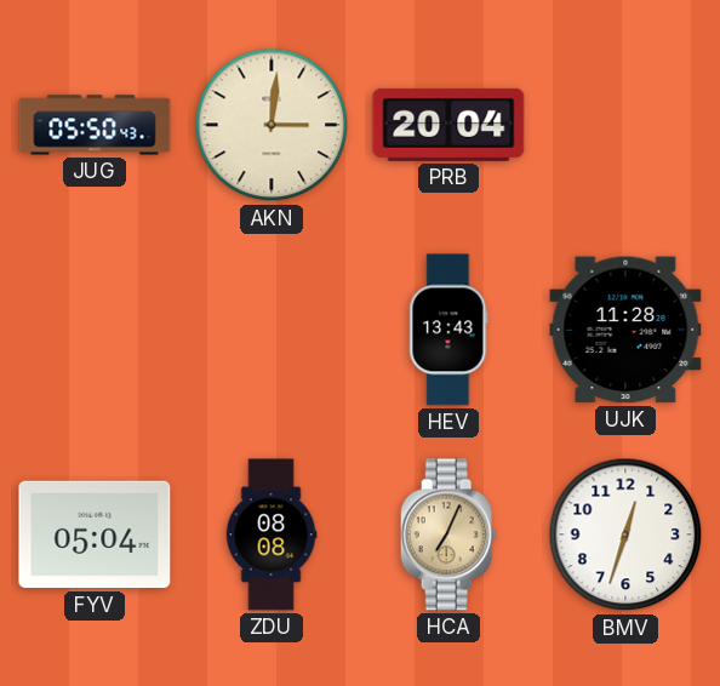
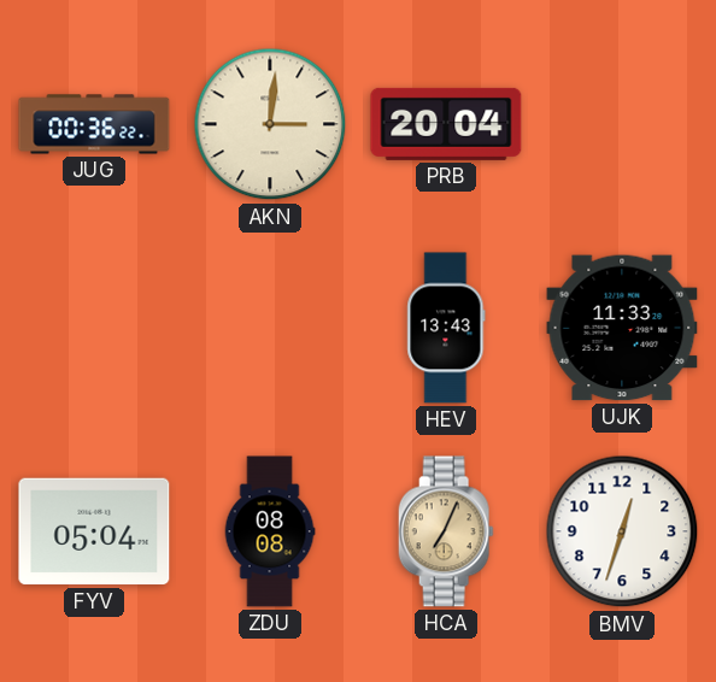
JUG: 05:50 -> 00:36
UJK: 11:28 -> 11:33
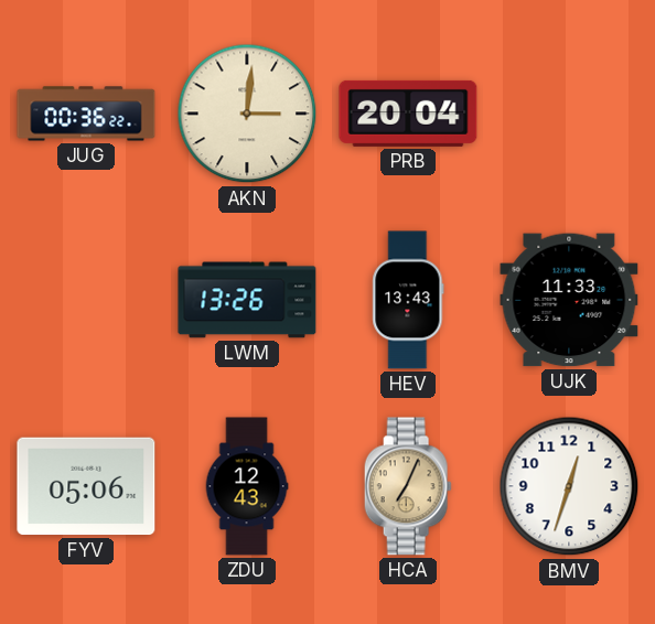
LWM: none -> 13:26
FYV: 05:04 -> 05:06
ZDU: 08:08 -> 12:43
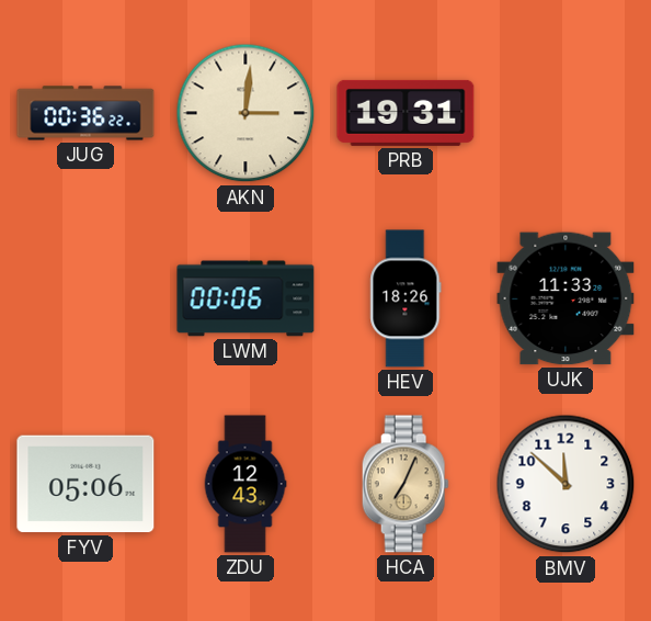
PRB: 20:04 -> 19:31
LWM: 13:26 -> 00:06
HEV: 13:43 -> 18:26
BMV: 12:33 -> 11:52
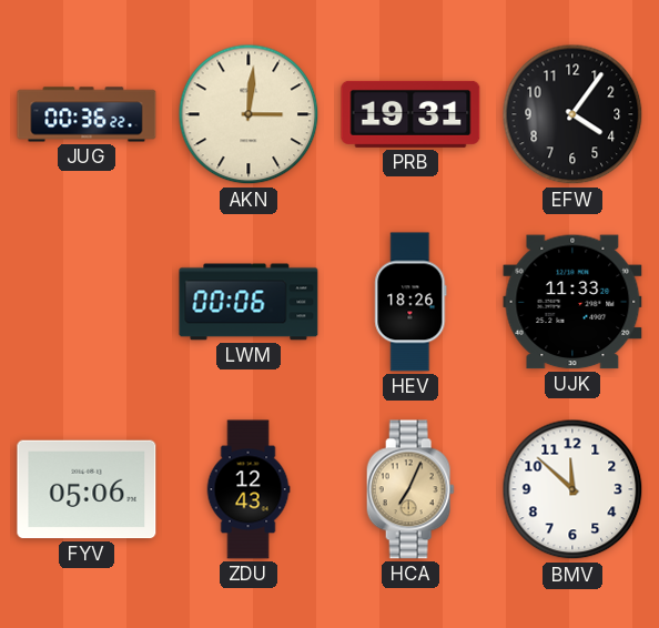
EFW: none -> 4:06
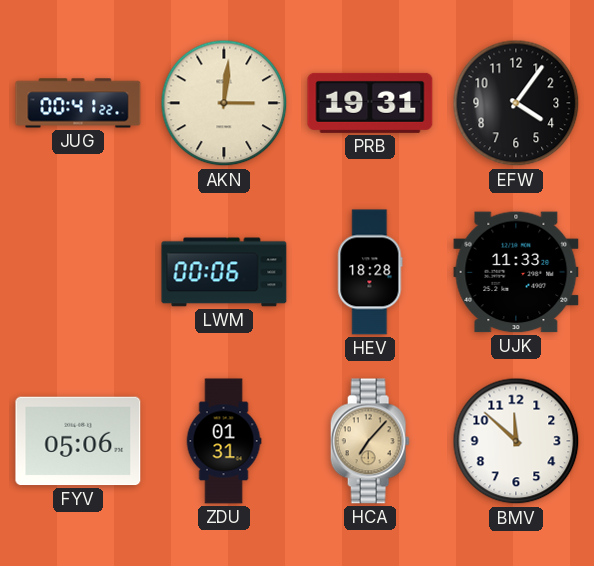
JUG: 00:36 -> 00:41
HEV: 18:26 -> 18:28
ZDU: 12:43 -> 01:31
HCA: 7:04 -> 7:07
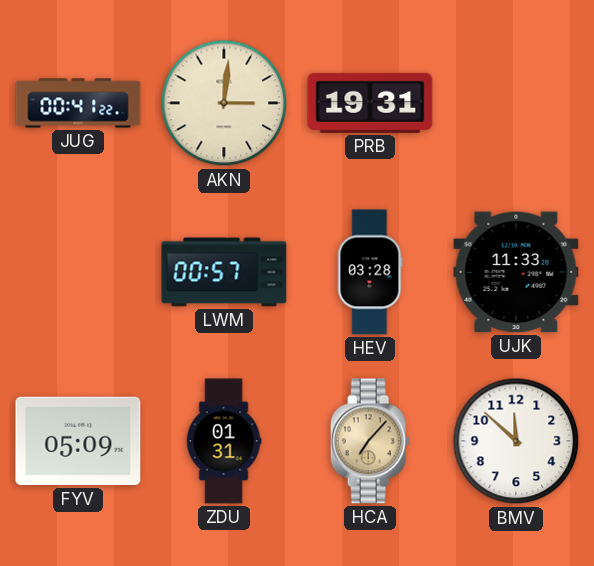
EFW: 4:06 -> none
LWM: 00:06 -> 00:57
HEV: 18:28 -> 03:28
FYV: 05:06 -> 05:09
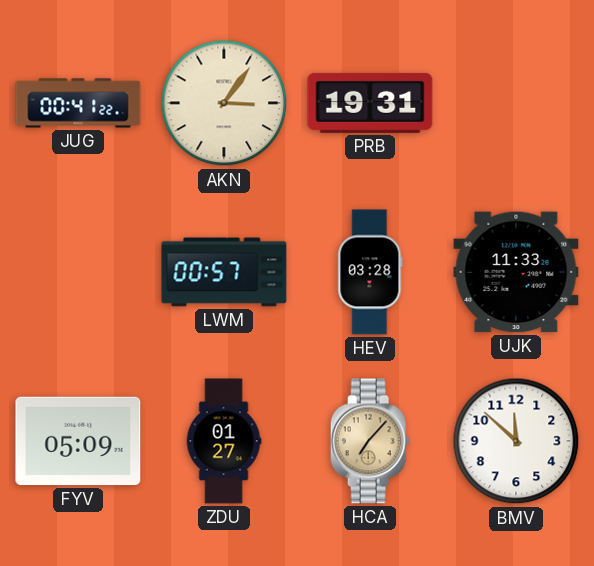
AKN: 3:01 -> 3:06
ZDU: 01:31 -> 01:27
